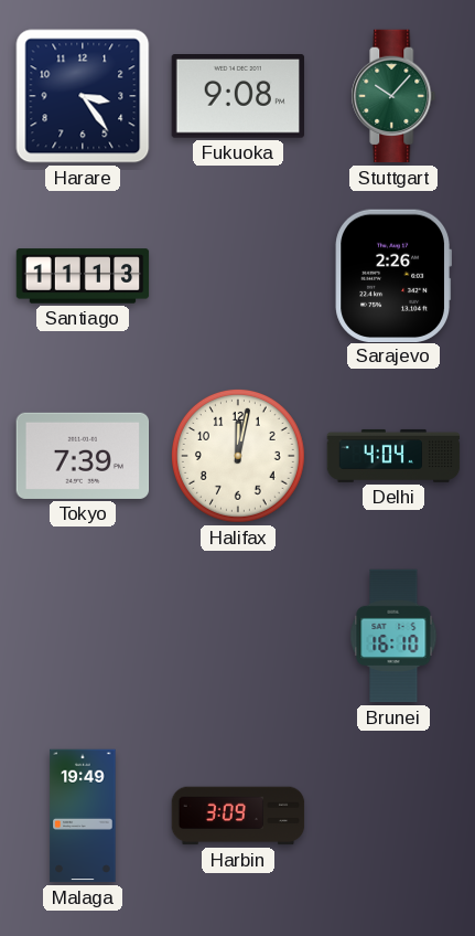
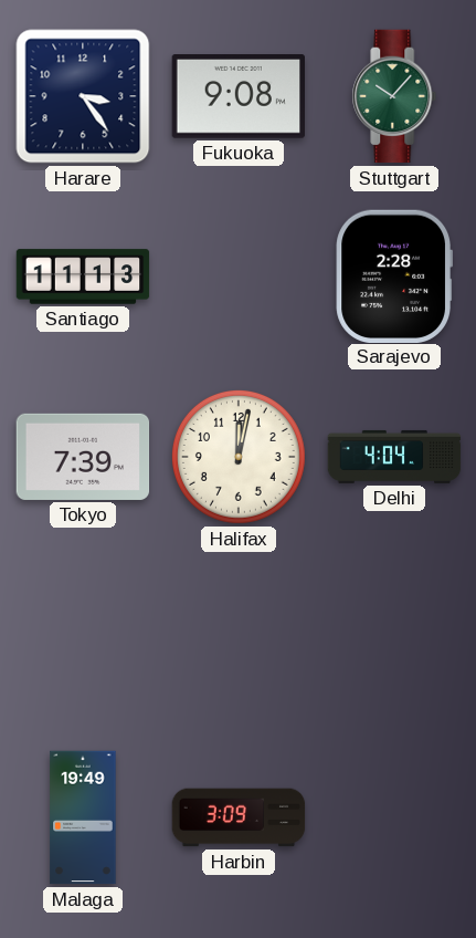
Sarajevo: 2:26 -> 2:28
Brunei: 16:10 -> none
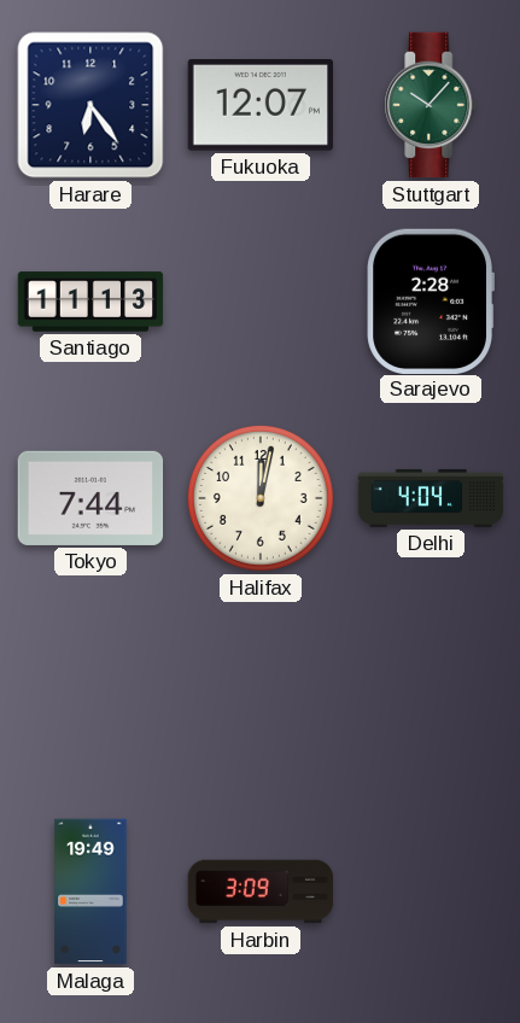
Harare: 3:24 -> 6:24
Fukuoka: 9:08 -> 12:07
Tokyo: 7:39 -> 7:44
